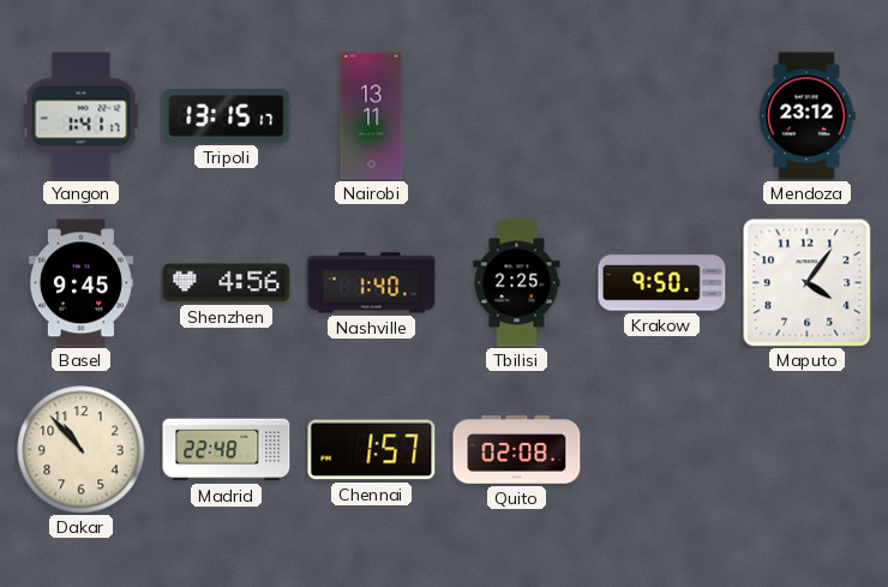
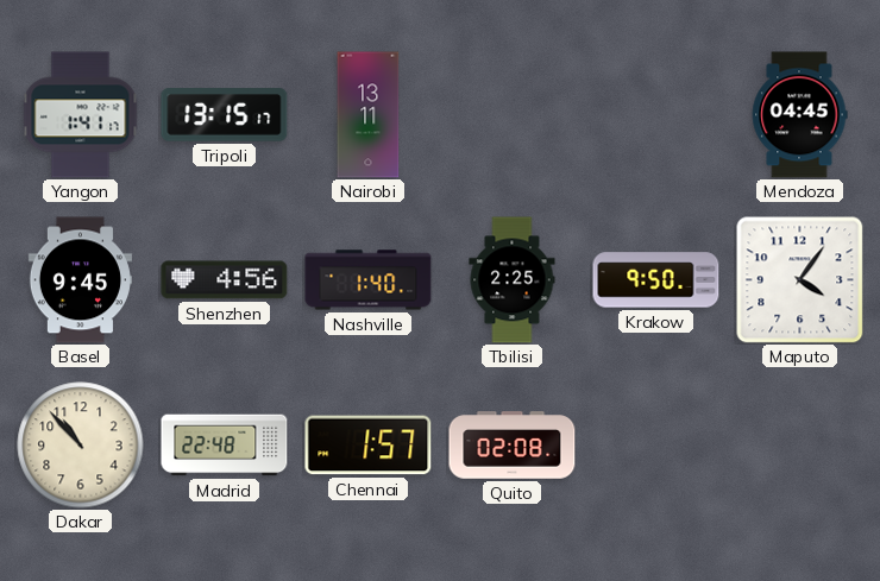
Mendoza: 23:12 -> 04:45
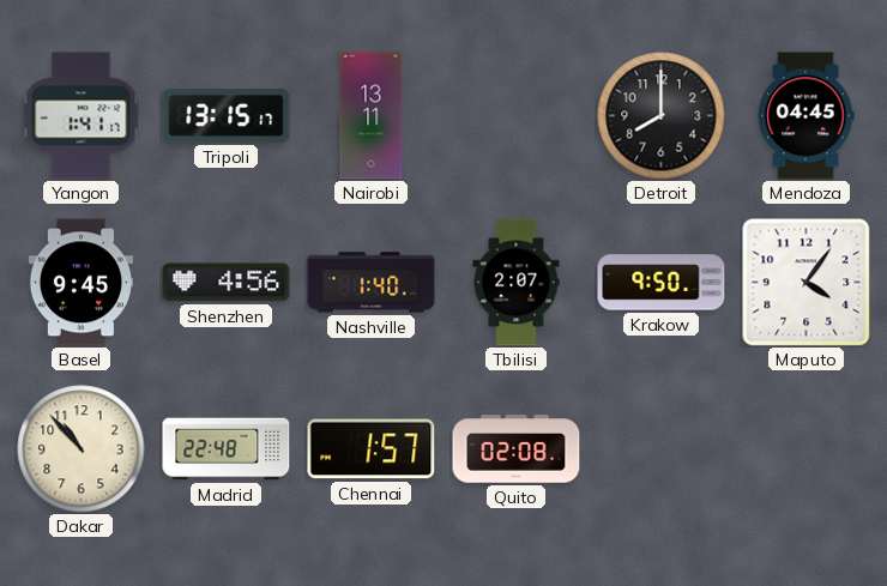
Detroit: none -> 8:00
Tbilisi: 2:25 -> 2:07
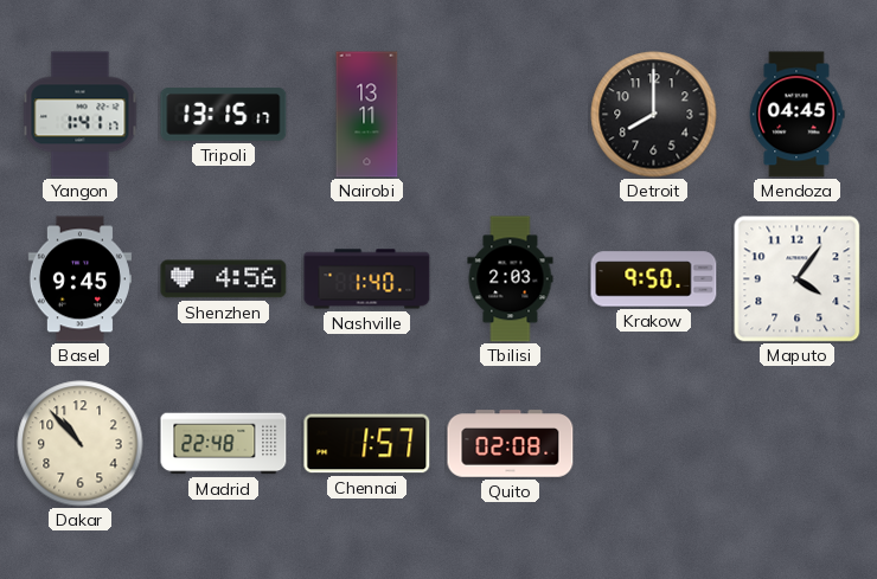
Tbilisi: 2:07 -> 2:03
